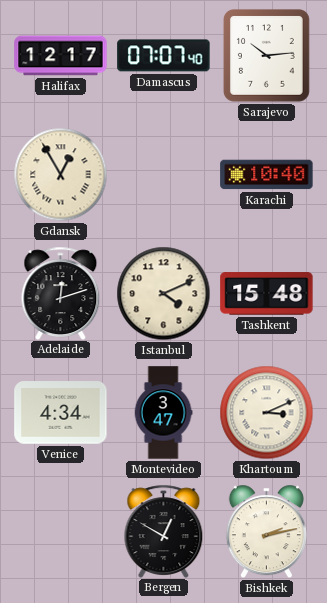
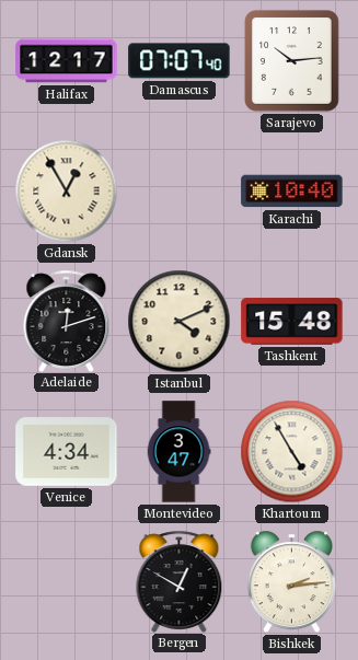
Khartoum: 3:11 -> 4:55
Bishkek: 2:13 -> 2:14
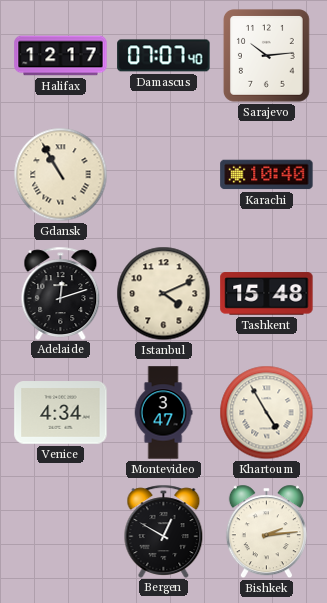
Gdansk: 12:55 -> 10:55
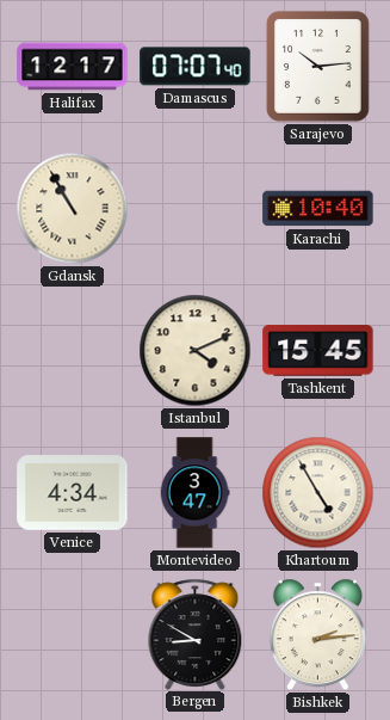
Adelaide: 12:12 -> none
Tashkent: 15:48 -> 15:45
Bergen: 12:50 -> 8:50
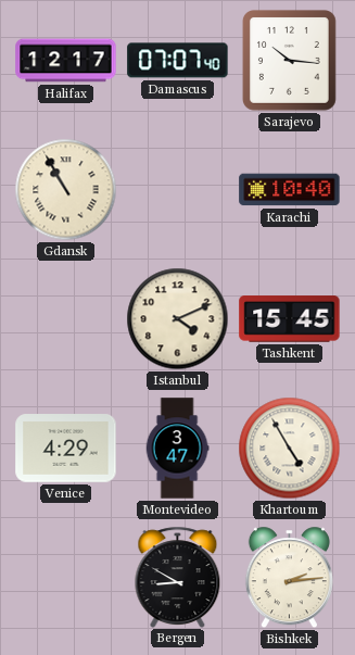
Sarajevo: 10:14 -> 10:16
Venice: 4:34 -> 4:29
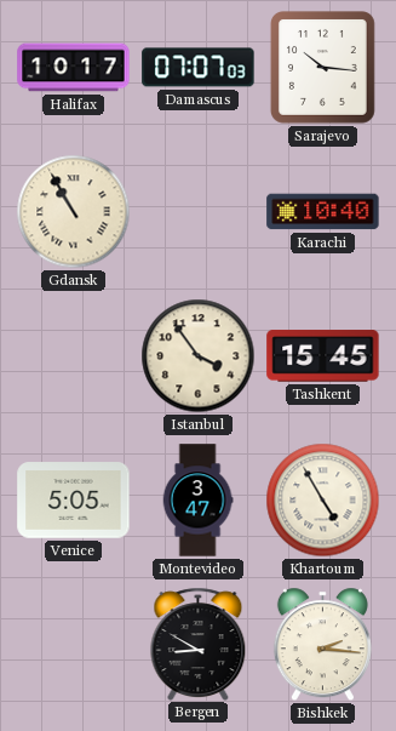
Halifax: 12:17 -> 10:17
Damascus: 07:07:40 -> 07:07:03
Istanbul: 4:11 -> 3:54
Venice: 4:29 -> 5:05
Bishkek: 2:14 -> 2:16
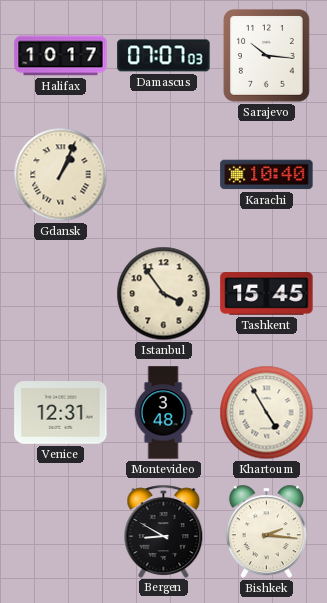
Gdansk: 10:55 -> 1:04
Venice: 5:05 -> 12:31
Montevideo: 3:47 -> 3:48
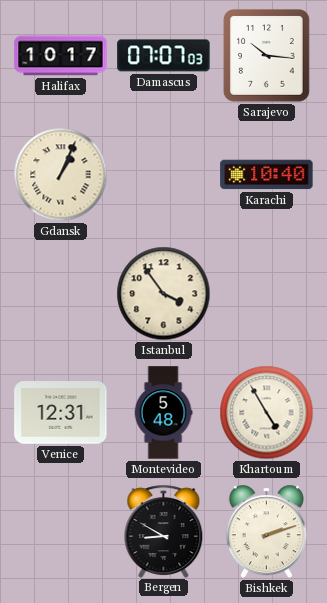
Tashkent: 15:45 -> none
Montevideo: 3:48 -> 5:48
Bishkek: 2:16 -> 2:12
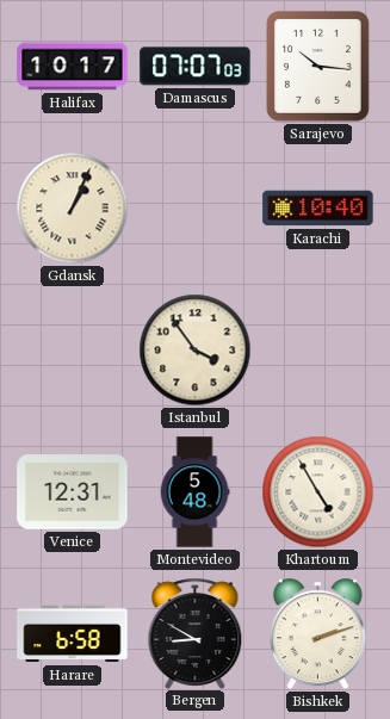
Harare: none -> 6:58
